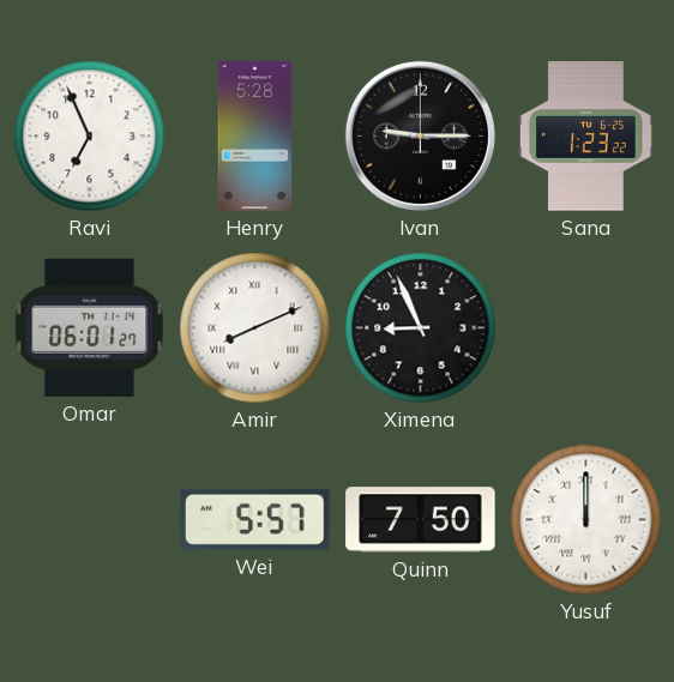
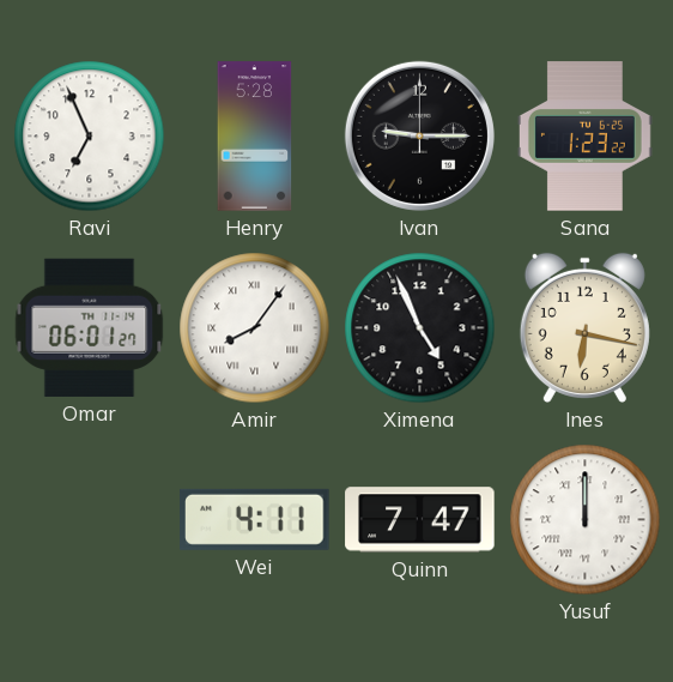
Amir: 8:11 -> 8:06
Ximena: 8:56 -> 4:56
Ines: none -> 6:17
Wei: 5:57 -> 4:11
Quinn: 7:50 -> 7:47
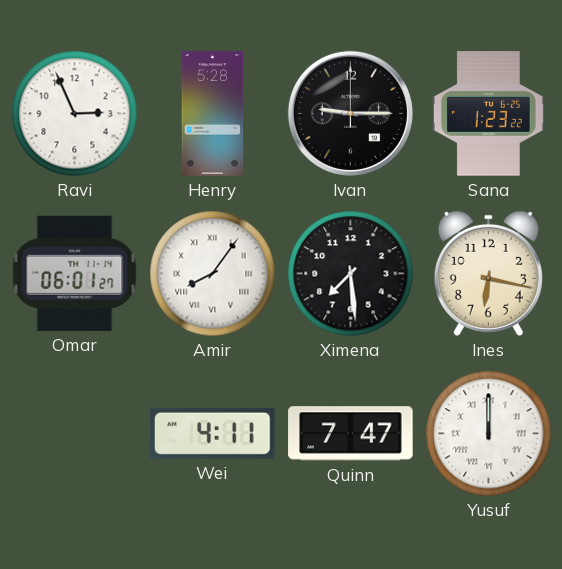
Ravi: 6:56 -> 2:56
Ximena: 4:56 -> 7:29
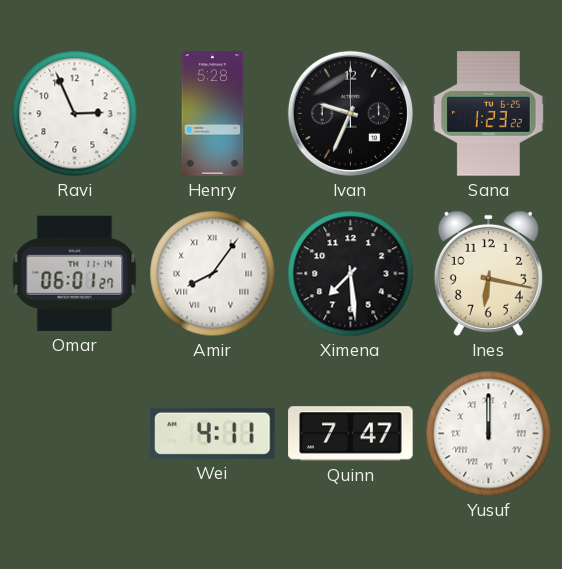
Ivan: 9:15 -> 9:34
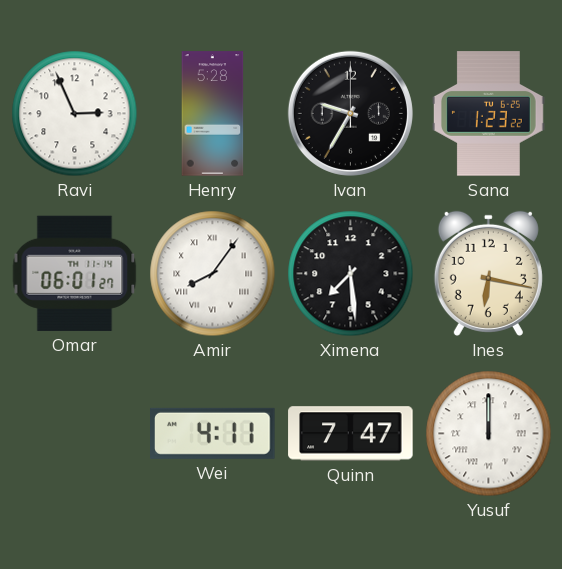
Ivan: 9:34 -> 9:35
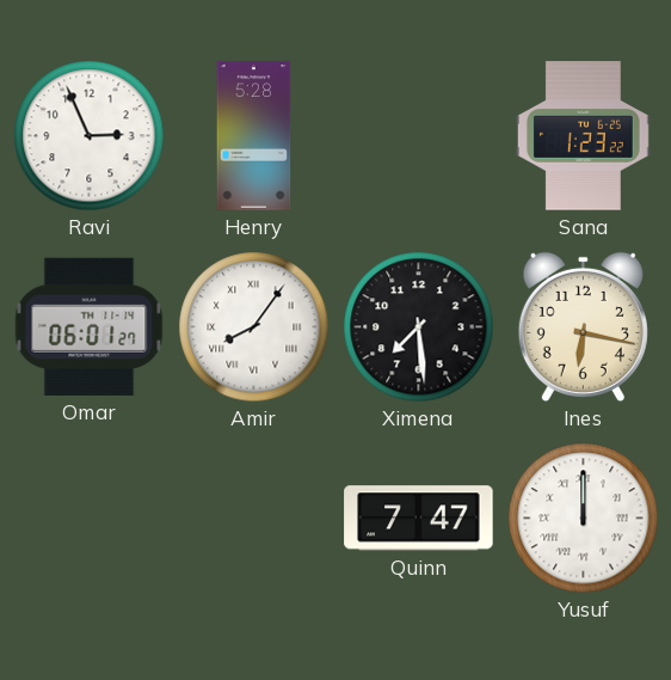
Ivan: 9:35 -> none
Wei: 4:11 -> none
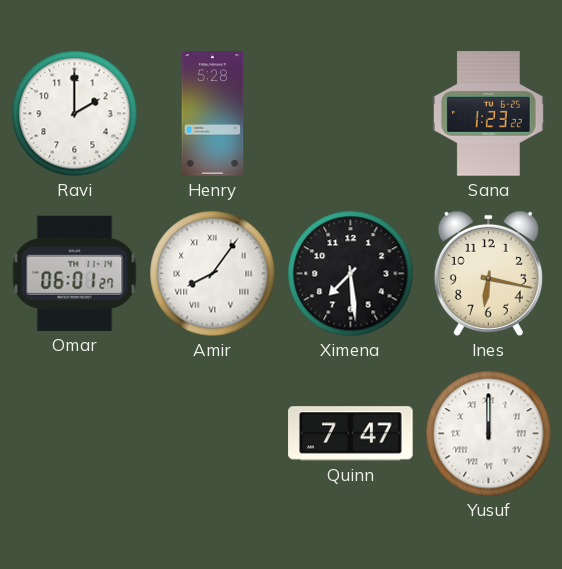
Ravi: 2:56 -> 2:00
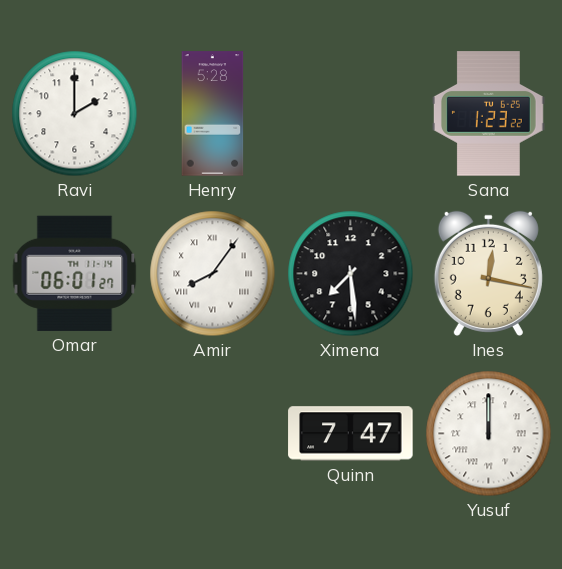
Ines: 6:17 -> 12:17
